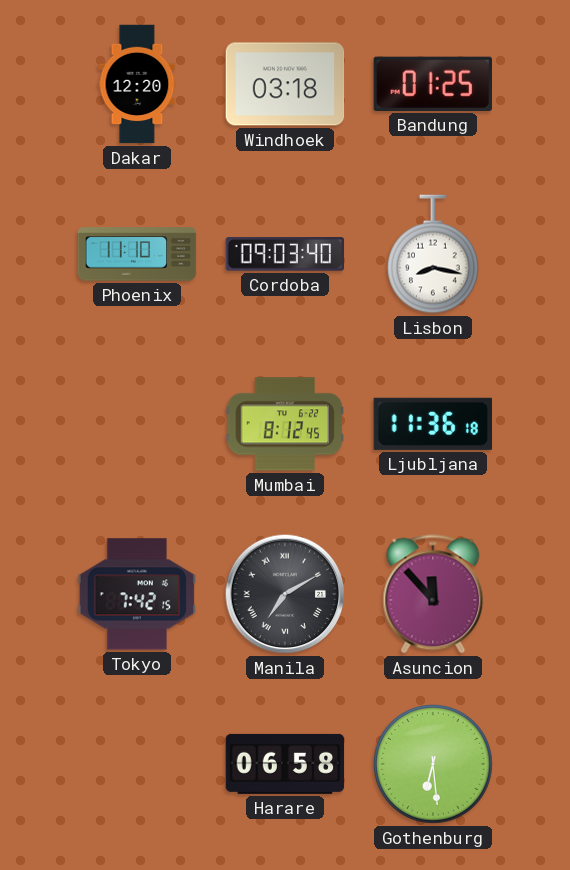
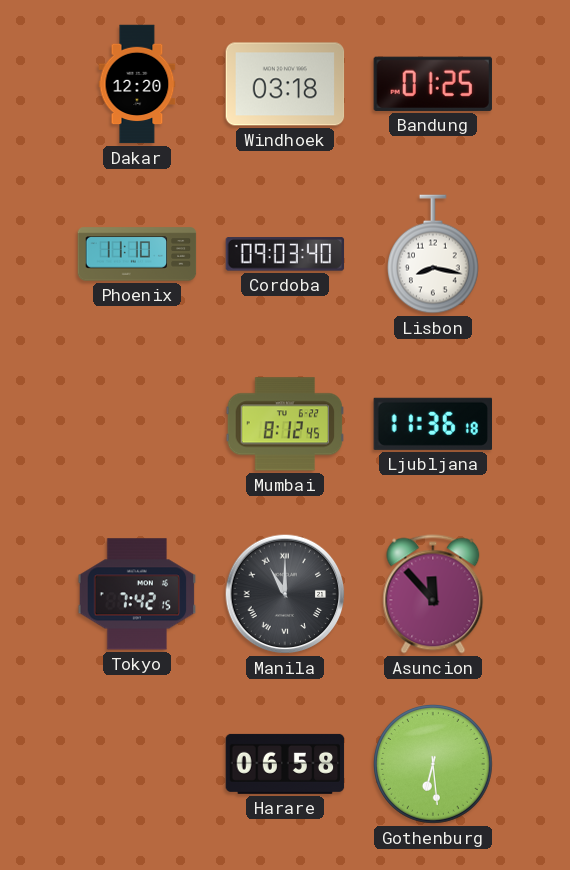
Manila: 7:10 -> 11:00
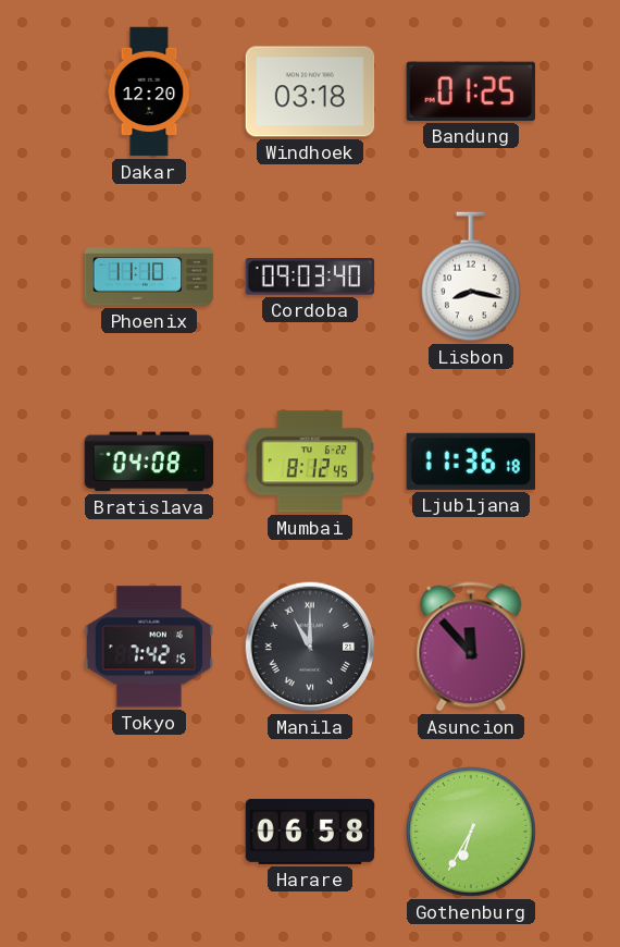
Bratislava: none -> 04:08
Gothenburg: 6:29 -> 6:35
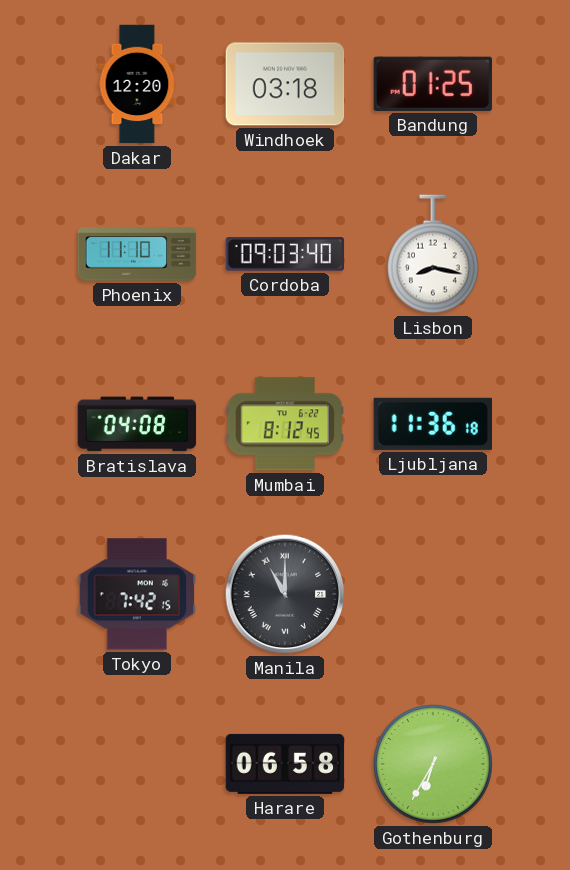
Asuncion: 11:53 -> none
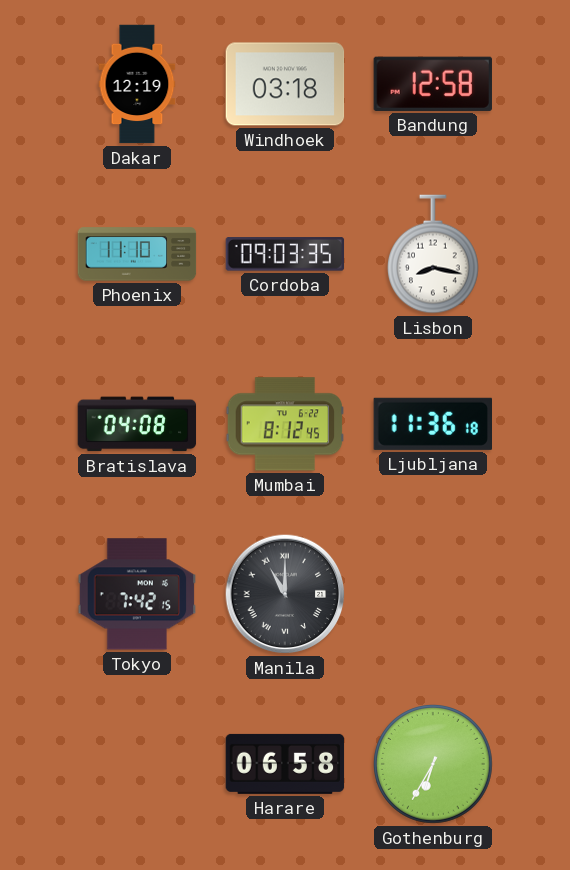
Dakar: 12:20 -> 12:19
Bandung: 01:25 -> 12:58
Cordoba: 09:03:40 -> 09:03:35
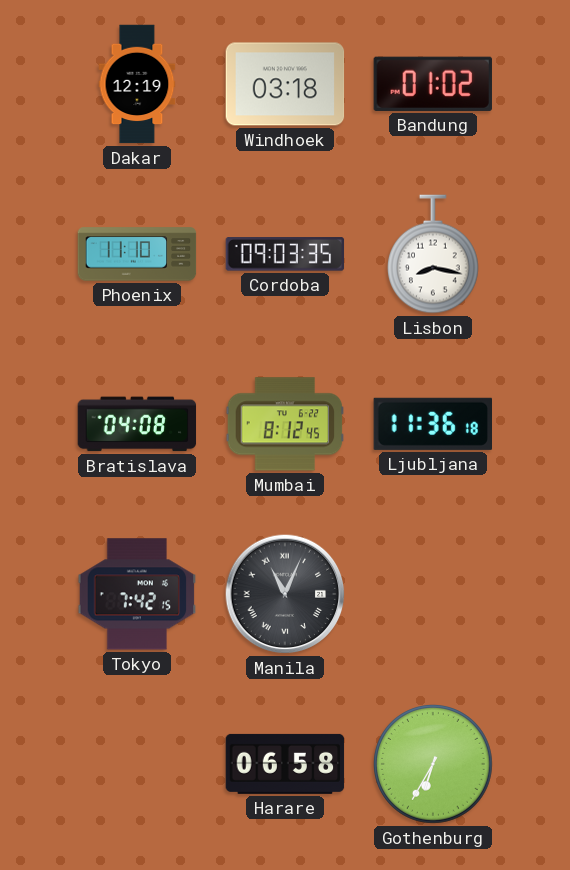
Bandung: 12:58 -> 01:02
Manila: 11:00 -> 11:04
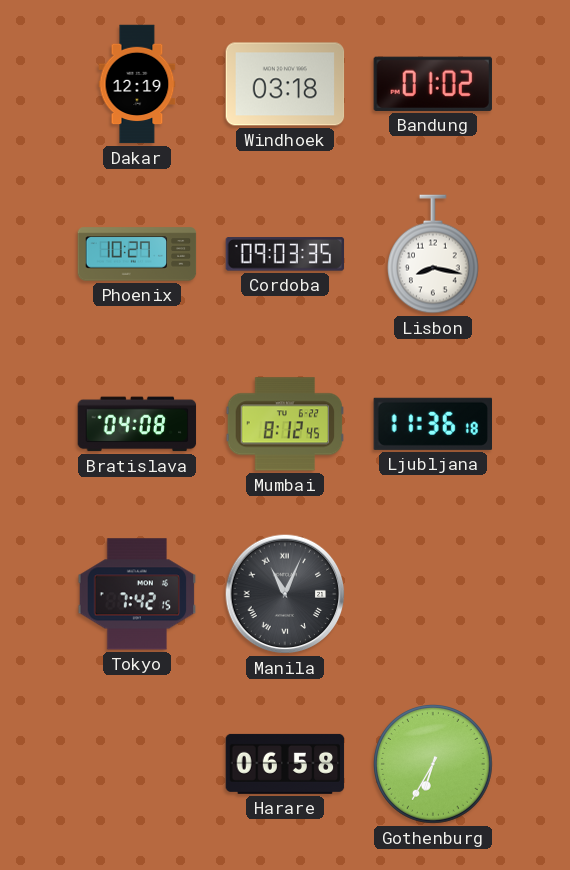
Phoenix: 11:10 -> 10:27
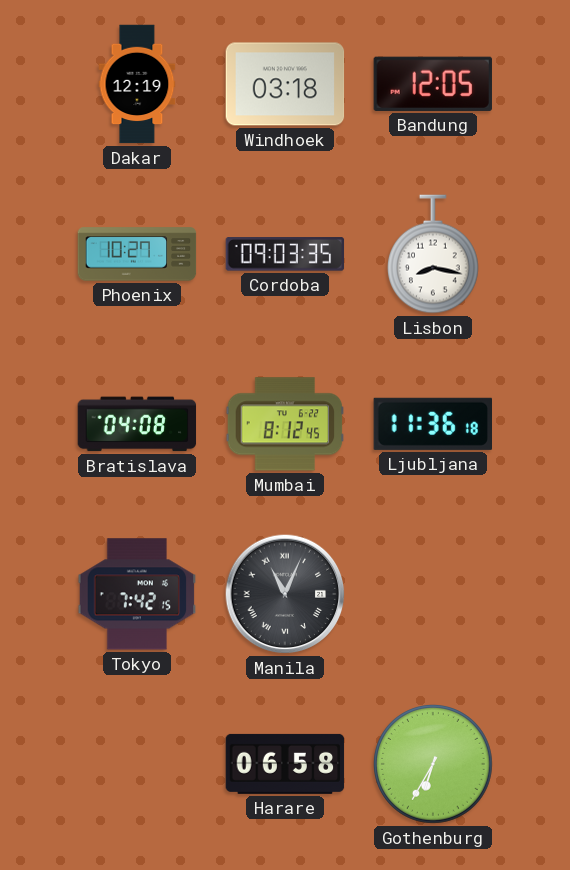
Bandung: 01:02 -> 12:05
